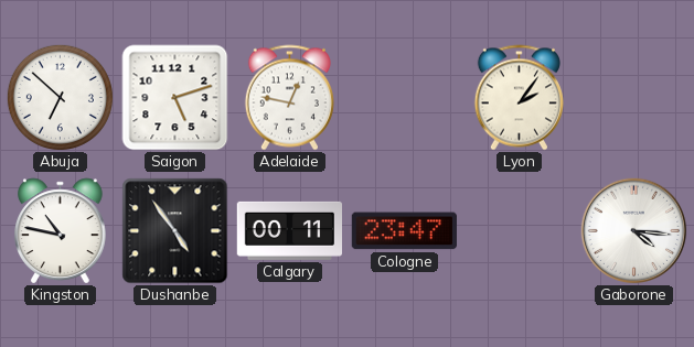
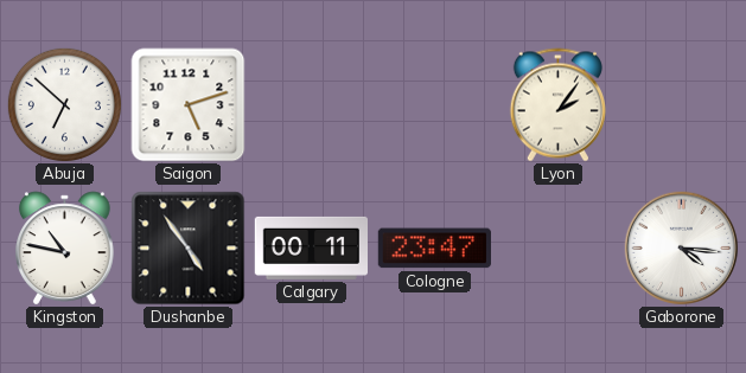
Adelaide: 12:47 -> none
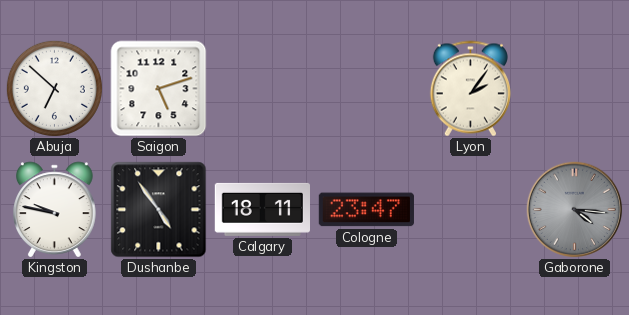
Kingston: 10:47 -> 9:47
Calgary: 00:11 -> 18:11
Gaborone dial: white -> grey
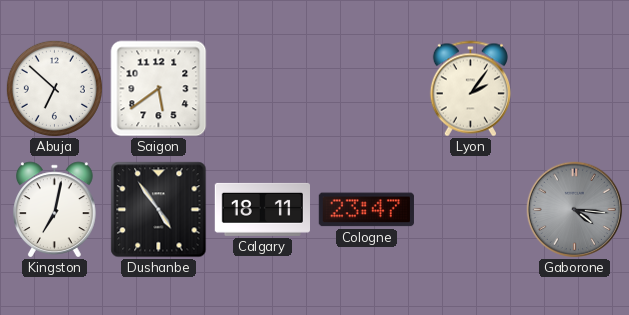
Saigon: 5:12 -> 5:39
Kingston: 9:47 -> 7:02
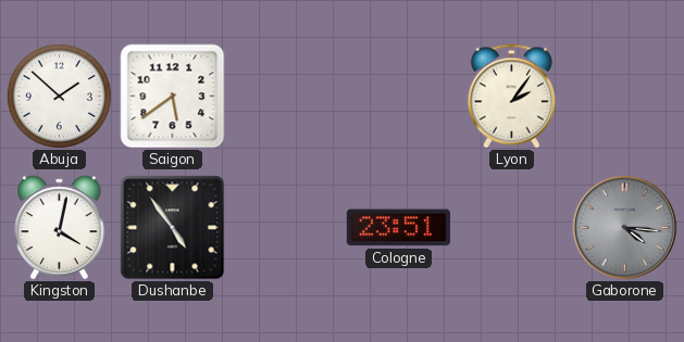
Abuja: 6:52 -> 1:52
Kingston: 7:02 -> 4:02
Calgary: 18:11 -> none
Cologne: 23:47 -> 23:51
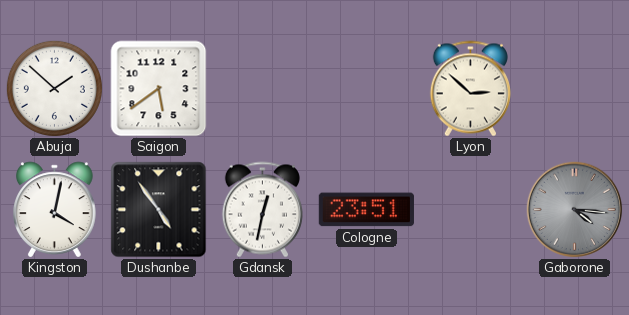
Lyon: 2:06 -> 2:52
Gdansk: none -> 12:32
